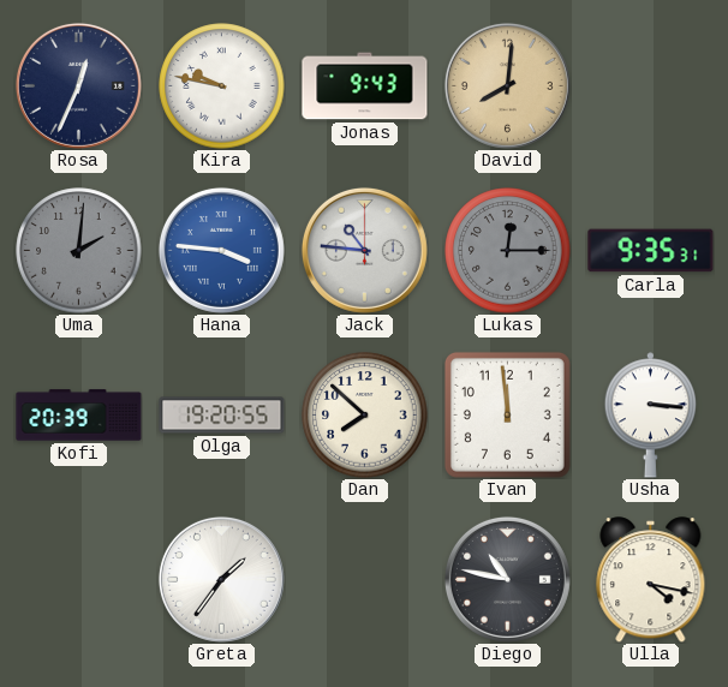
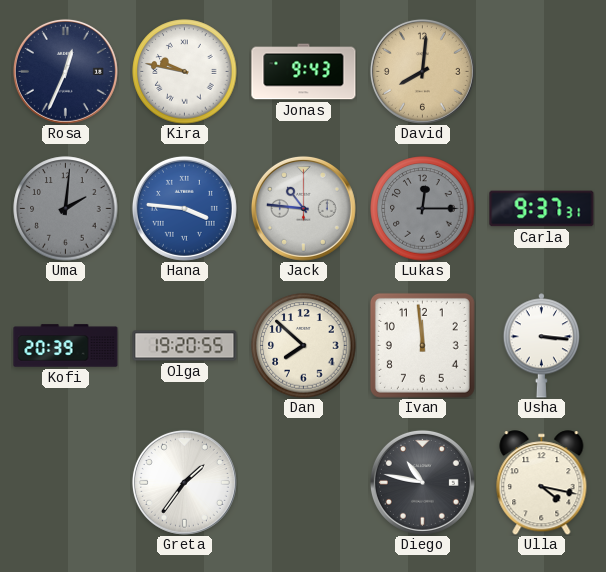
Carla: 9:35 -> 9:37
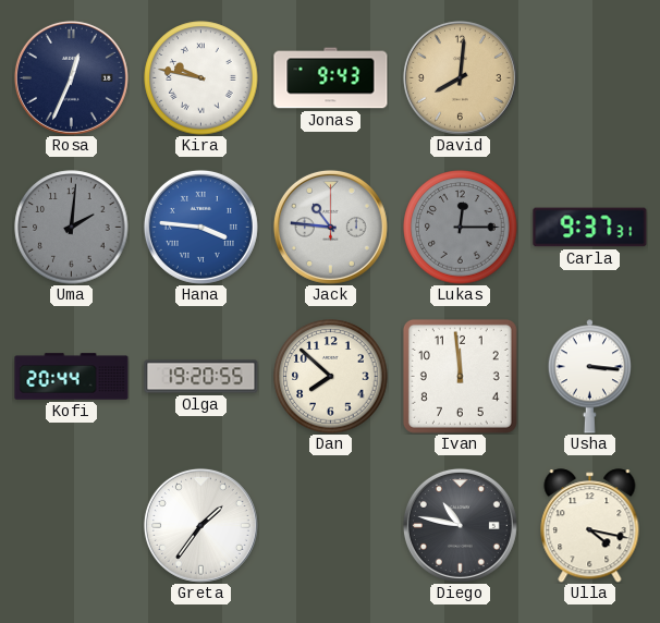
Kofi: 20:39 -> 20:44
